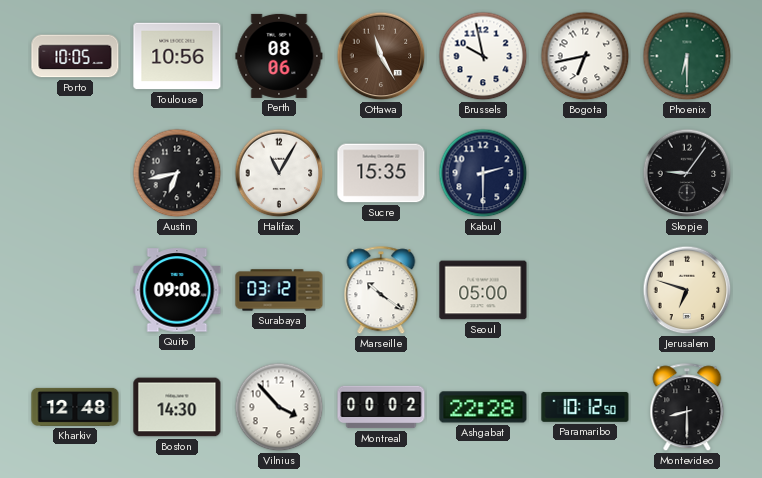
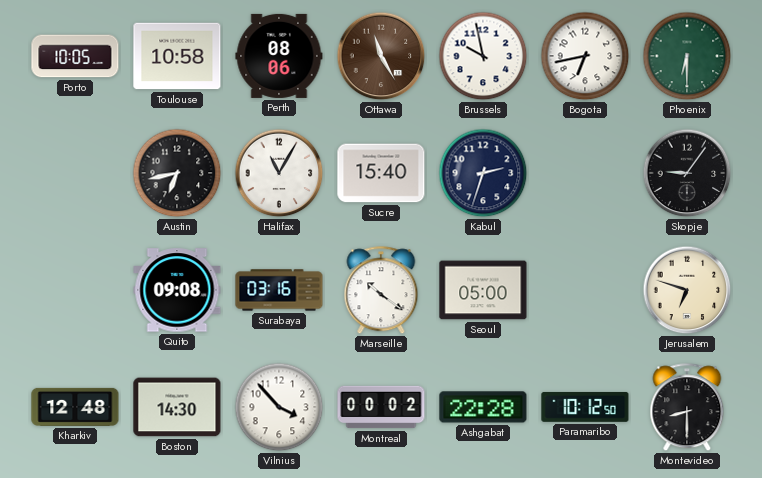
Toulouse: 10:56 -> 10:58
Sucre: 15:35 -> 15:40
Kabul: 2:30 -> 2:33
Surabaya: 03:12 -> 03:16
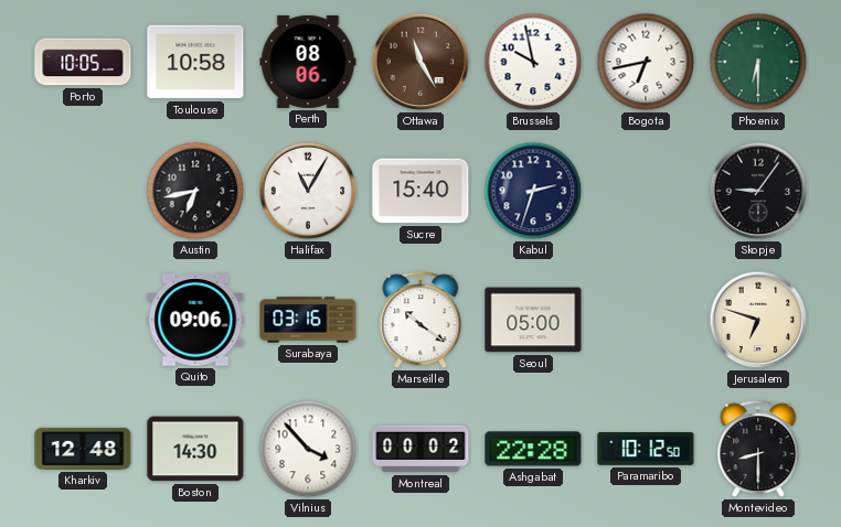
Quito: 09:08 -> 09:06
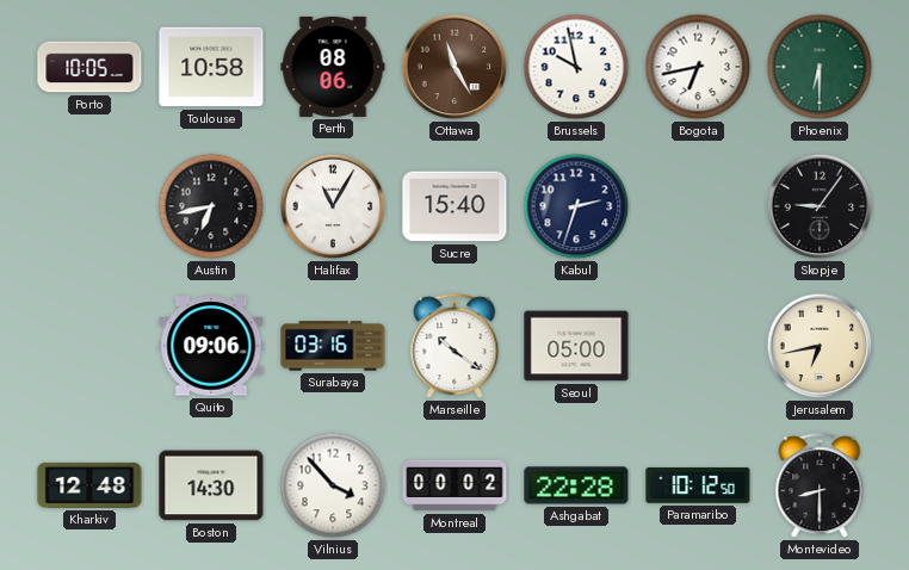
Jerusalem: 6:48 -> 6:43
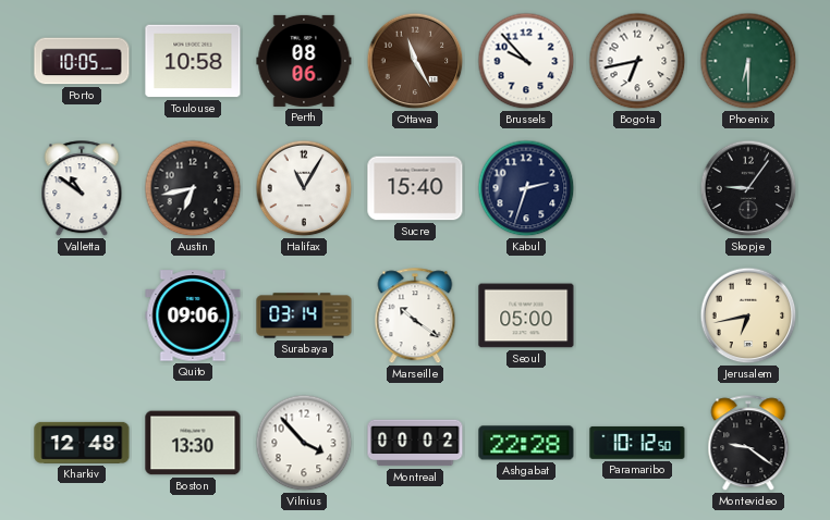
Brussels: 9:58 -> 9:53
Valletta: none -> 10:51
Surabaya: 03:16 -> 03:14
Boston: 14:30 -> 13:30
Montevideo: 8:30 -> 9:21
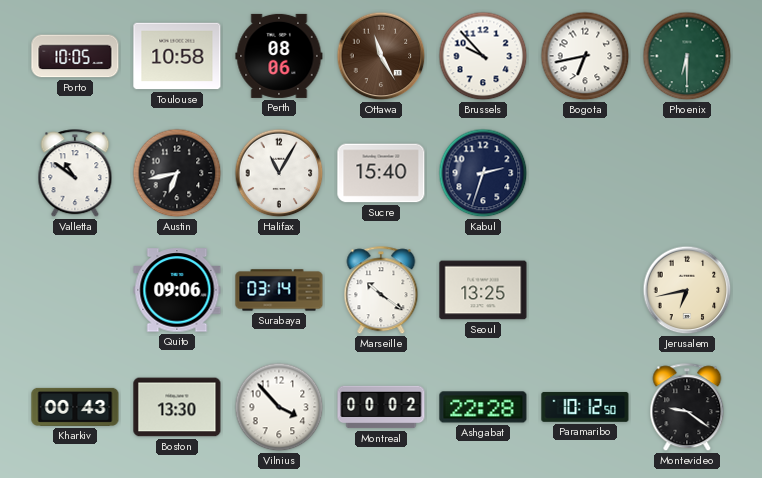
Skopje: 9:06 -> none
Seoul: 05:00 -> 13:25
Kharkiv: 12:48 -> 00:43
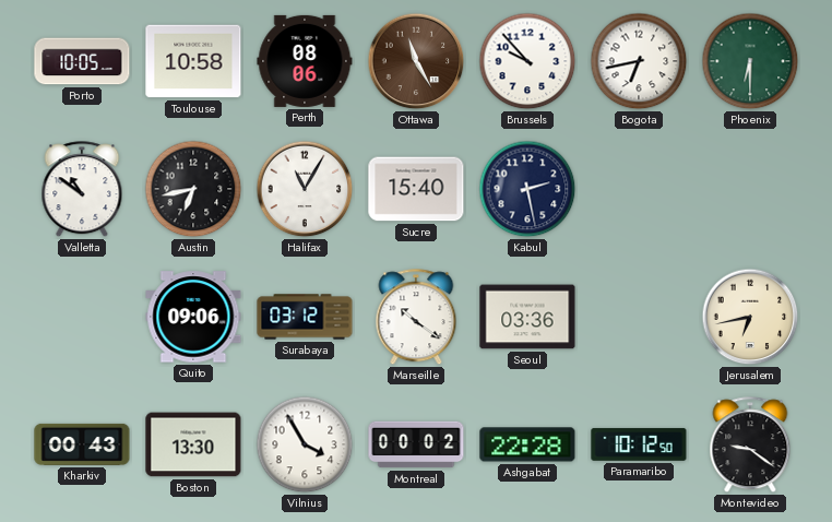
Kabul: 2:33 -> 2:28
Surabaya: 03:14 -> 03:12
Seoul: 13:25 -> 03:36
Vilnius: 3:53 -> 3:55
